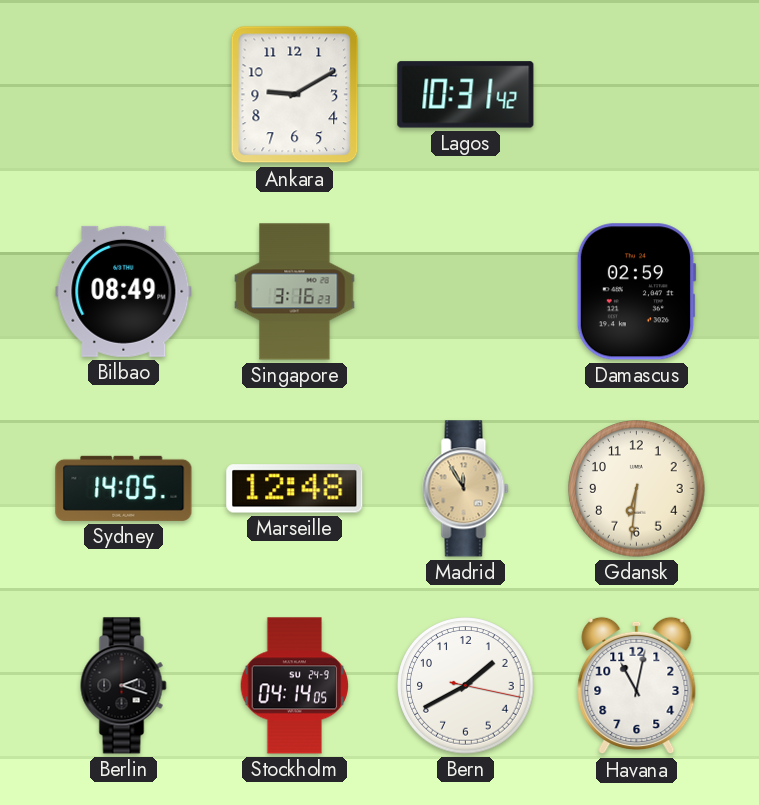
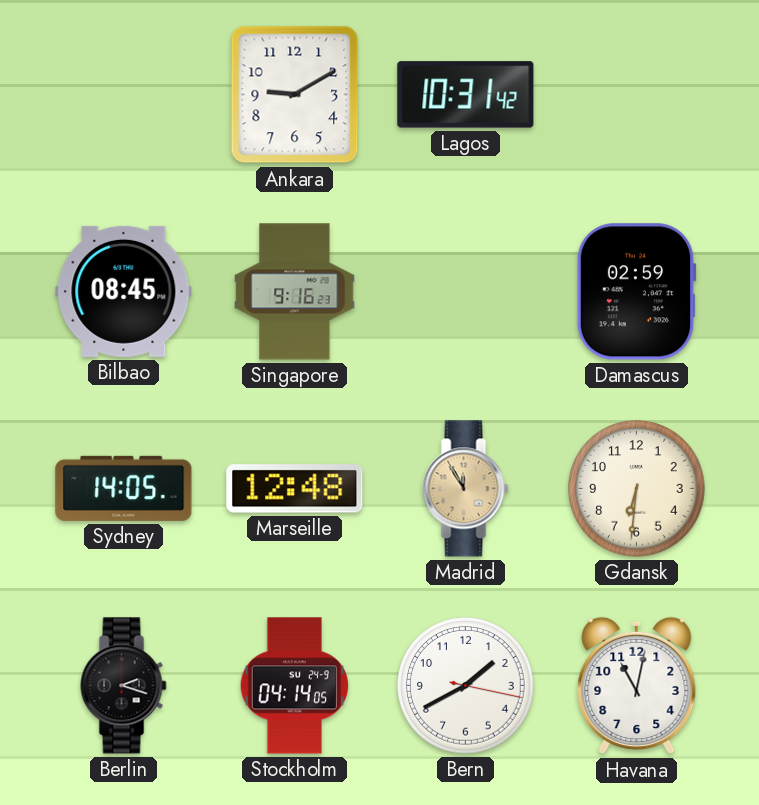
Bilbao: 08:49 -> 08:45
Singapore: 3:16 -> 9:16
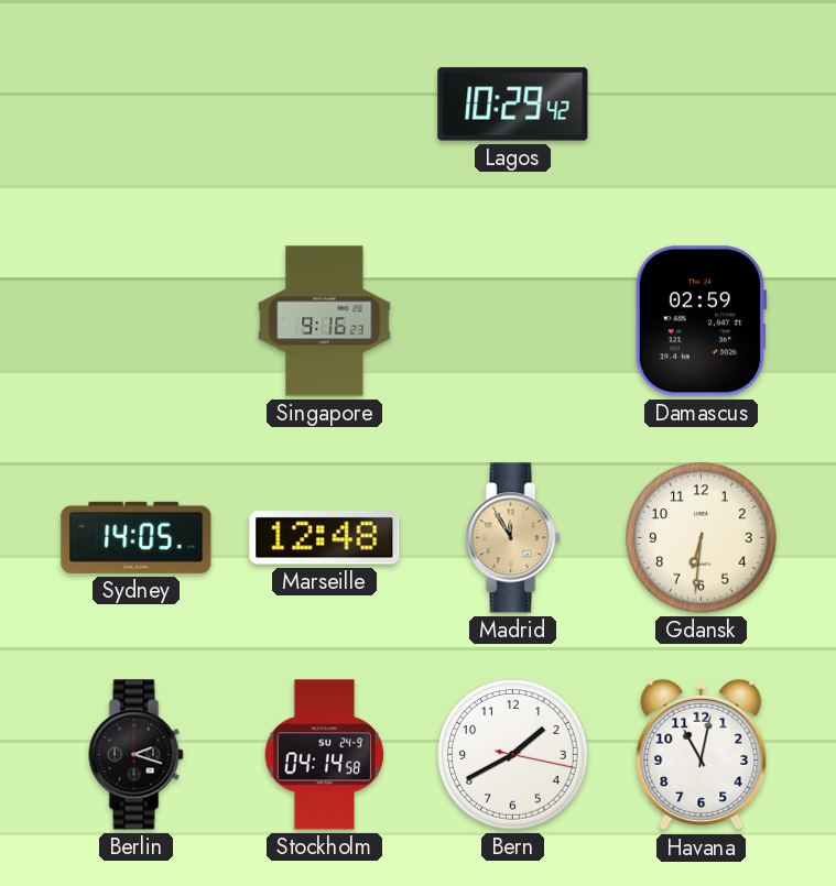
Ankara: 9:10 -> none
Lagos: 10:31 -> 10:29
Bilbao: 08:45 -> none
Stockholm: 04:14:05 -> 04:14:58
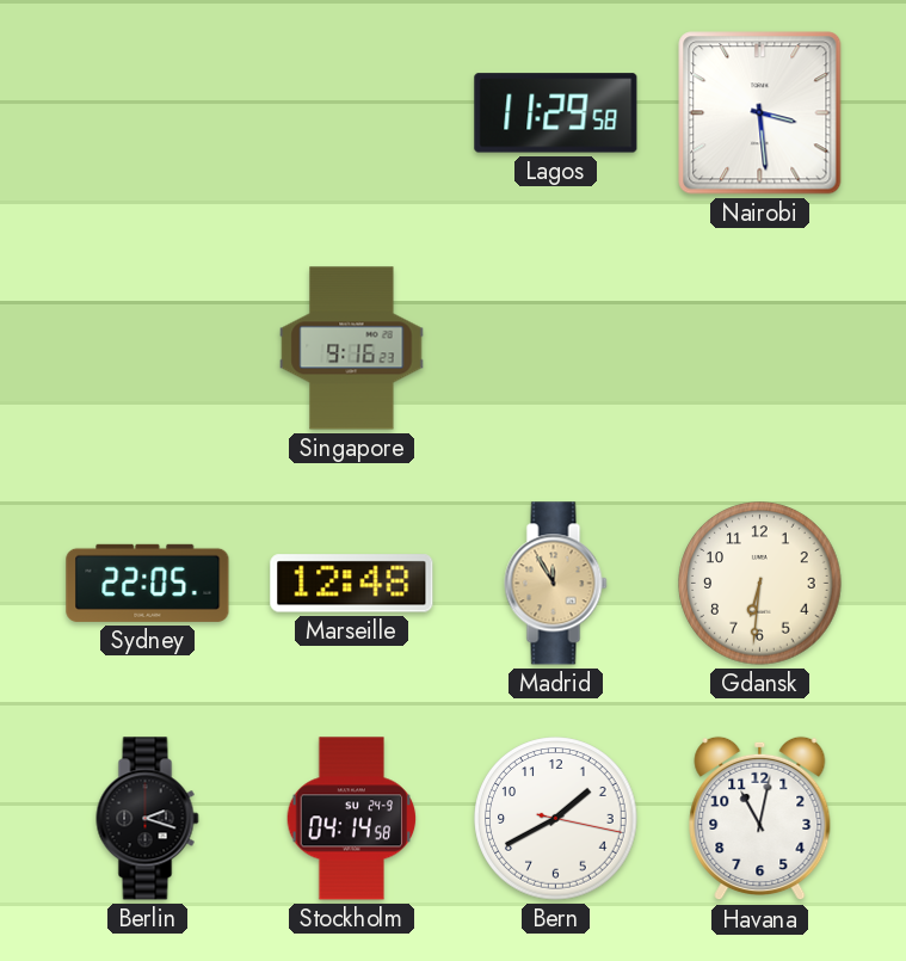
Lagos: 10:29 -> 11:29
Nairobi: none -> 3:29
Damascus: 02:59 -> none
Sydney: 14:05 -> 22:05
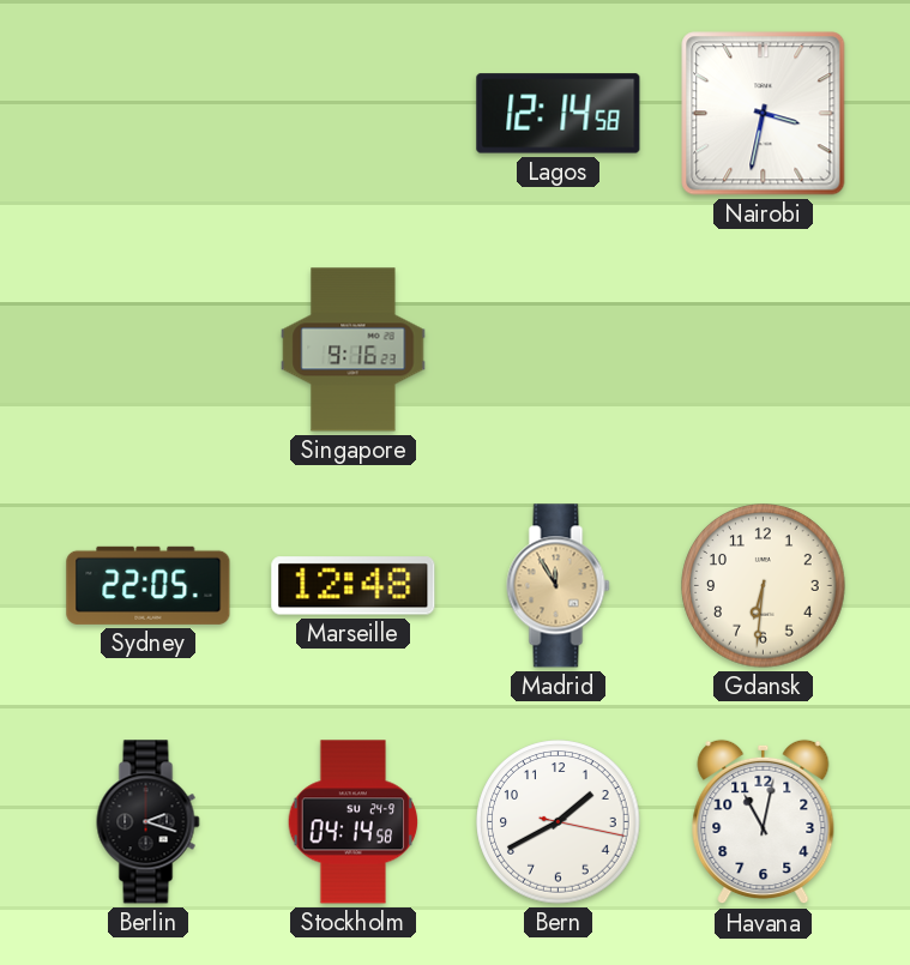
Lagos: 11:29 -> 12:14
Nairobi: 3:29 -> 3:32
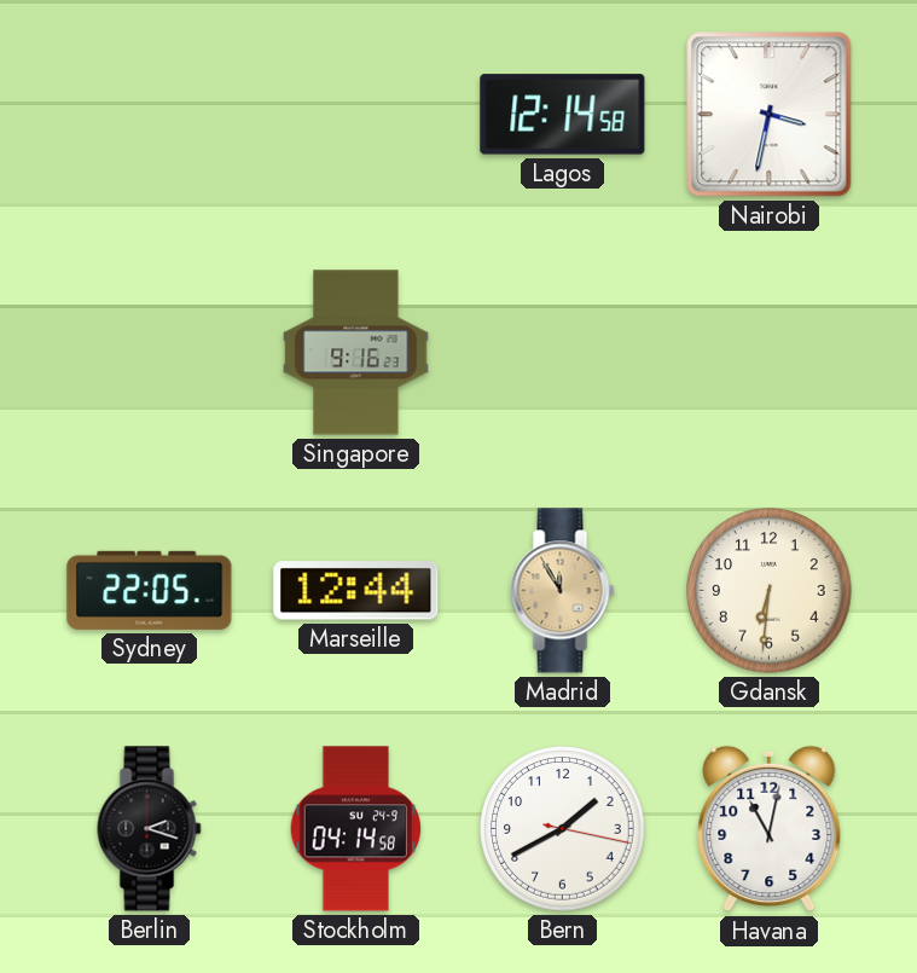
Marseille: 12:48 -> 12:44
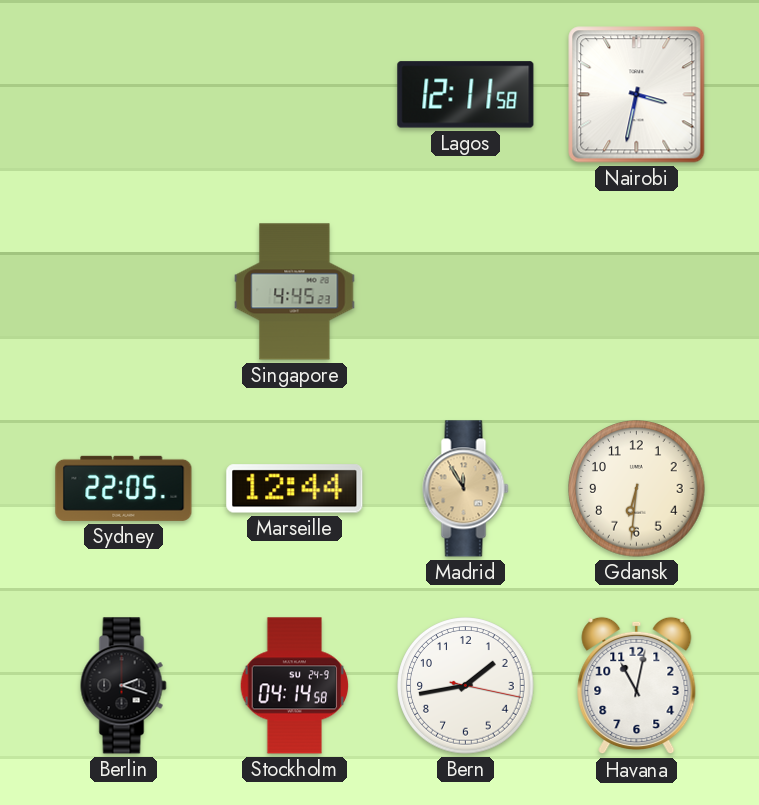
Lagos: 12:14 -> 12:11
Singapore: 9:16 -> 4:45
Bern: 1:40 -> 1:43
